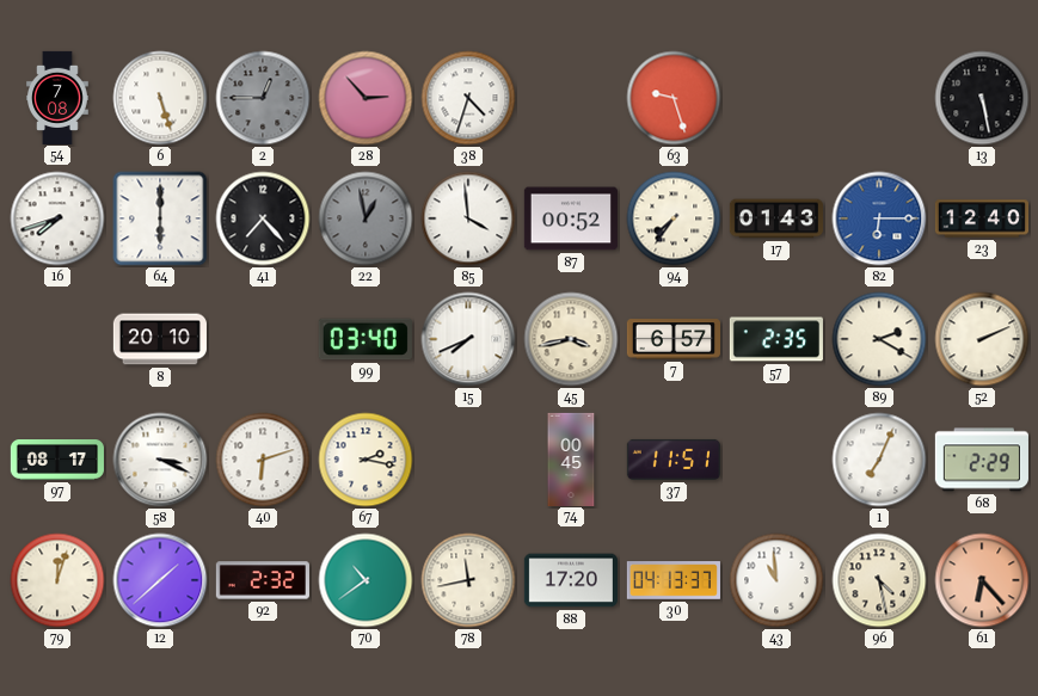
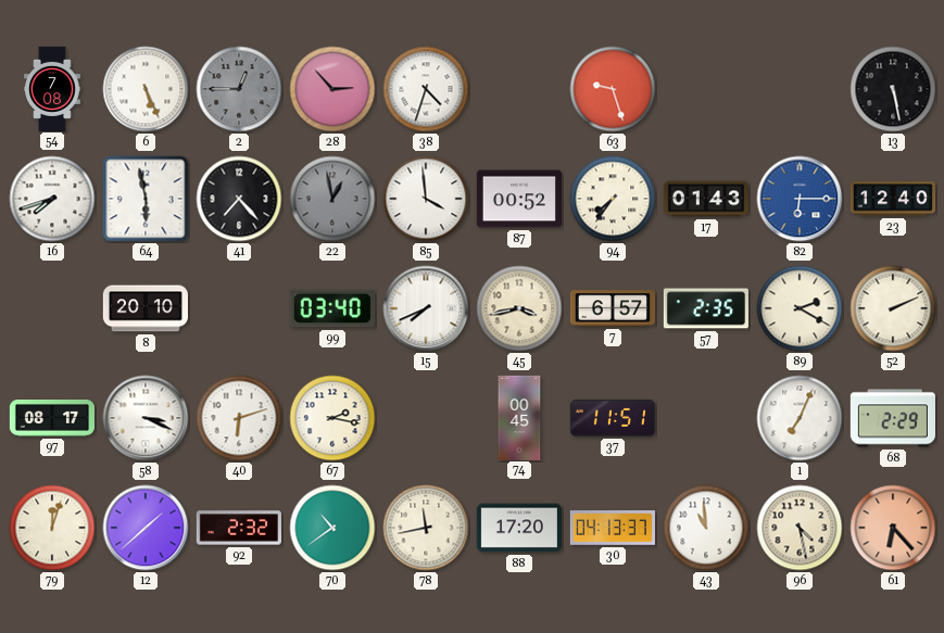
6: 5:27 -> 5:26
64: 6:00 -> 5:58
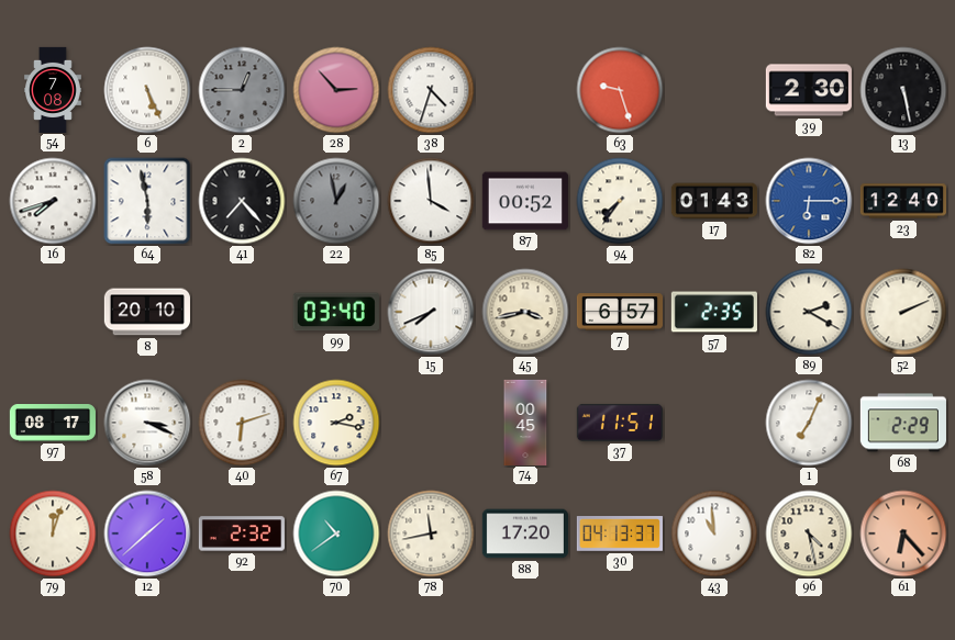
39: none -> 2:30
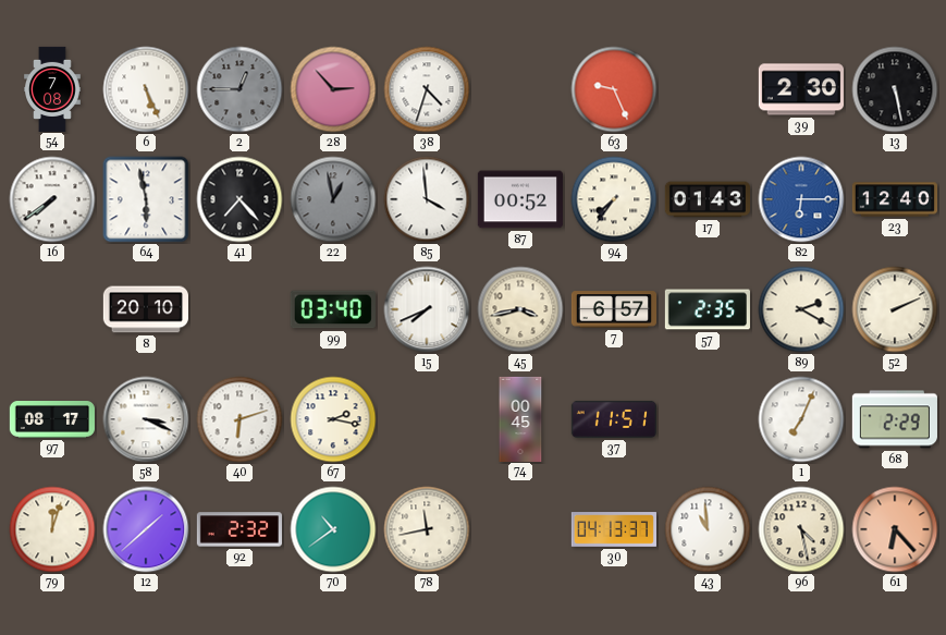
63: 9:27 -> 9:26
16: 7:42 -> 7:39
88: 17:20 -> none
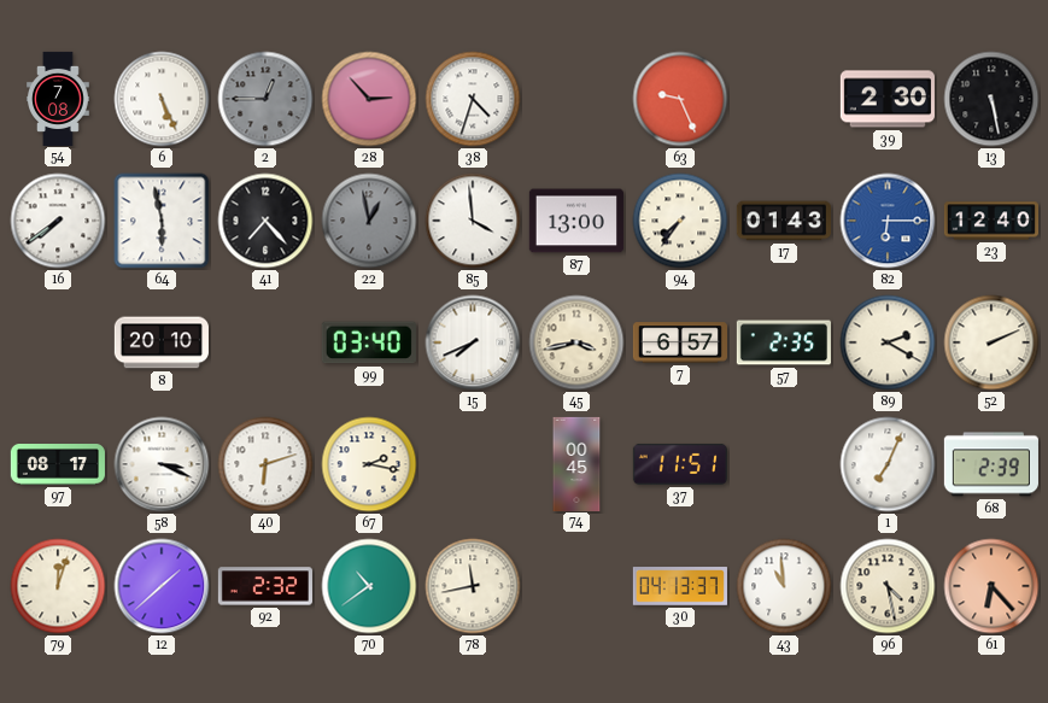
87: 00:52 -> 13:00
68: 2:29 -> 2:39
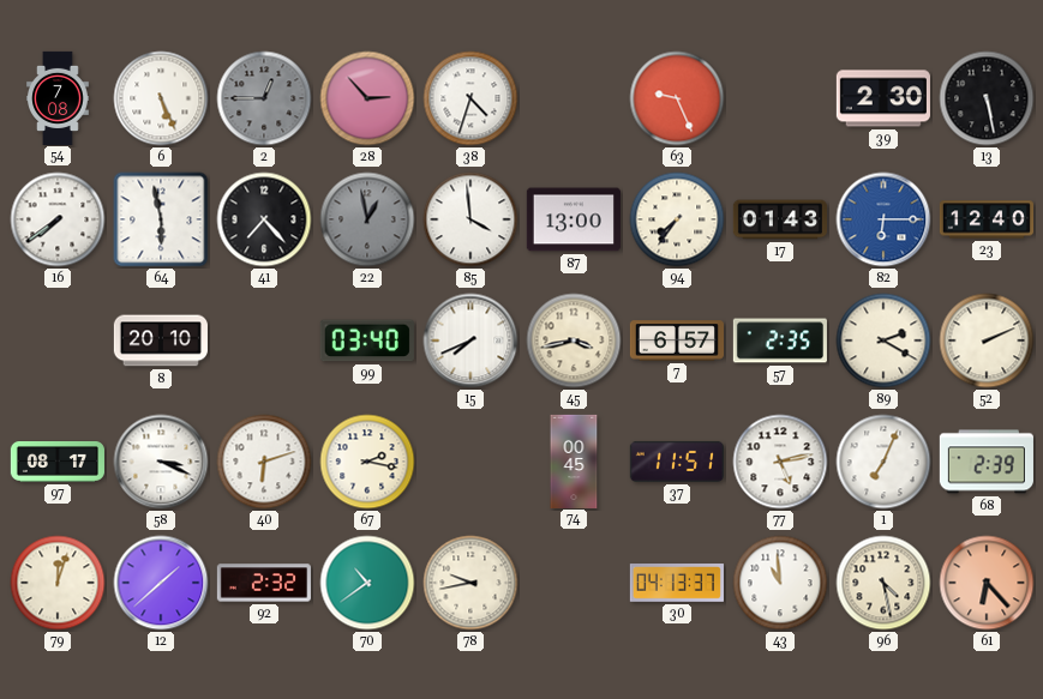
77: none -> 5:13
78: 11:43 -> 9:43
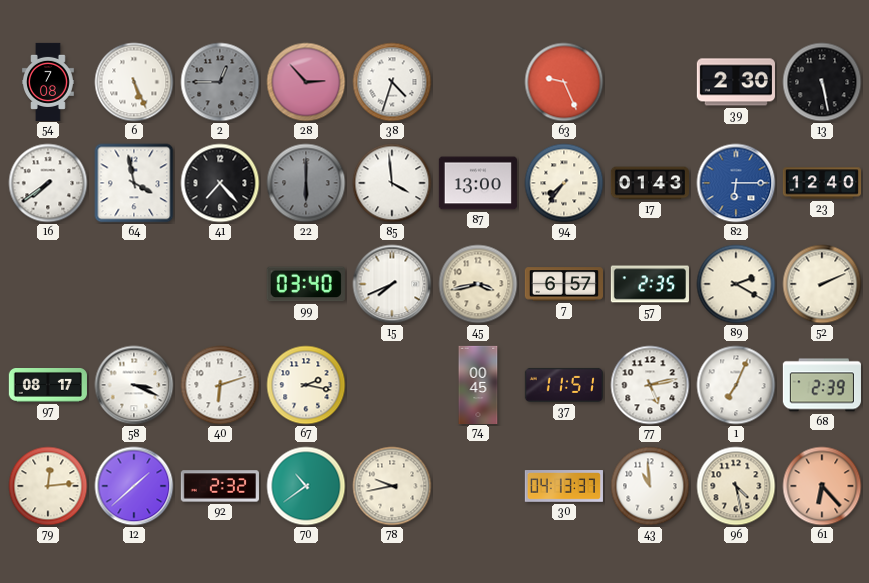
64: 5:58 -> 3:58
22: 12:58 -> 6:00
8: 20:10 -> none
79: 12:03 -> 12:14
